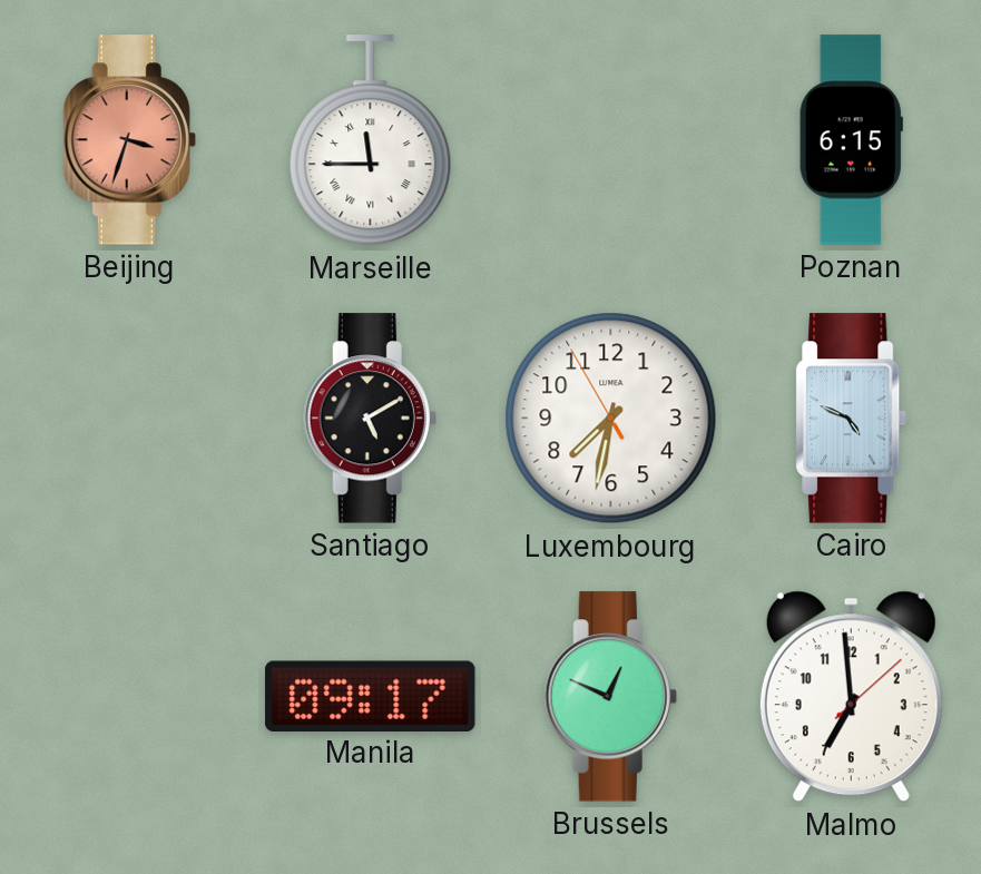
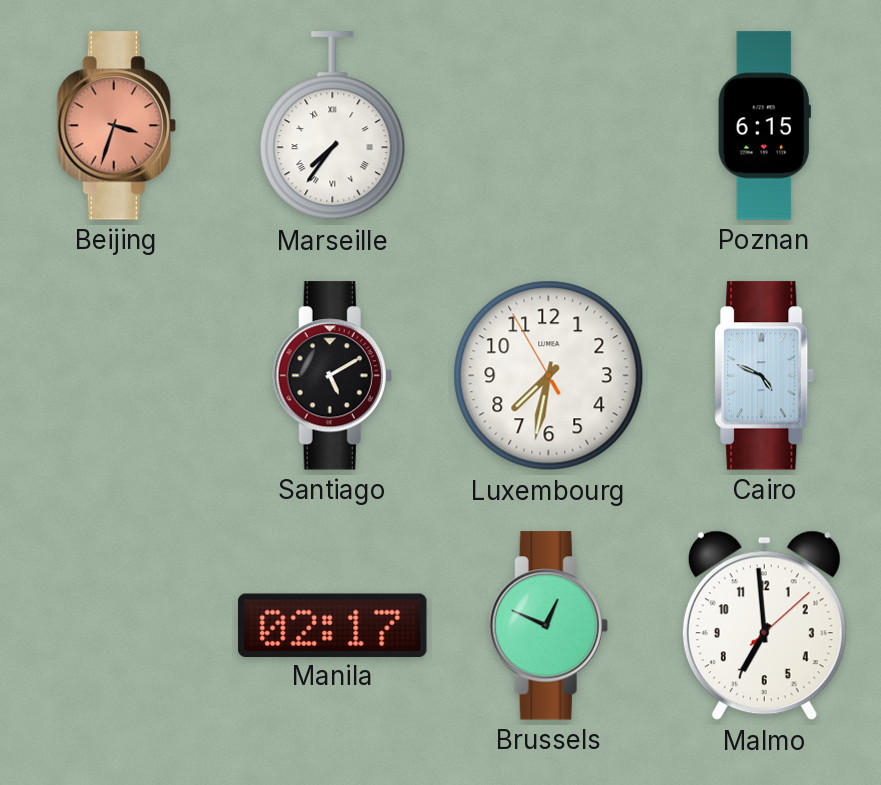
Marseille: 11:45 -> 7:36
Manila: 09:17 -> 02:17
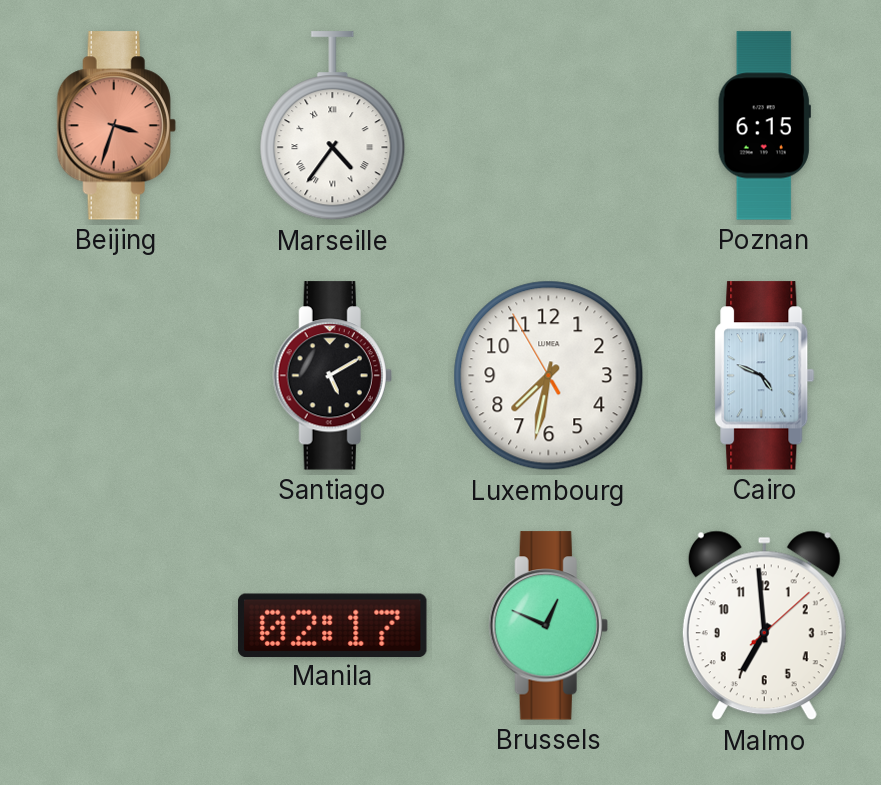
Marseille: 7:36 -> 4:36
